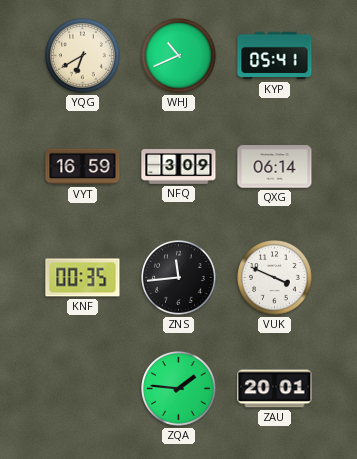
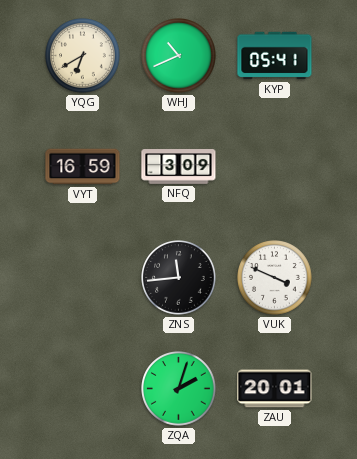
QXG: 06:14 -> none
KNF: 00:35 -> none
ZQA: 1:46 -> 2:03
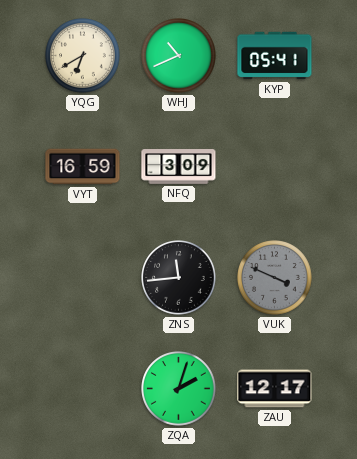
VUK dial: white -> grey
ZAU: 20:01 -> 12:17
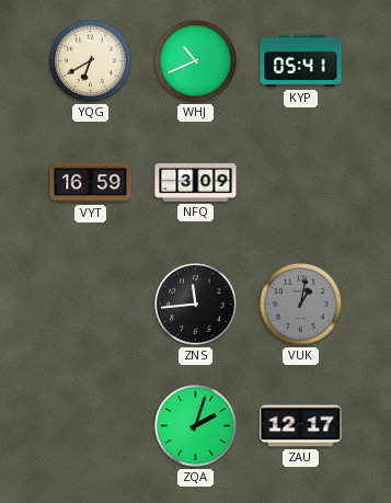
VUK: 3:49 -> 1:02
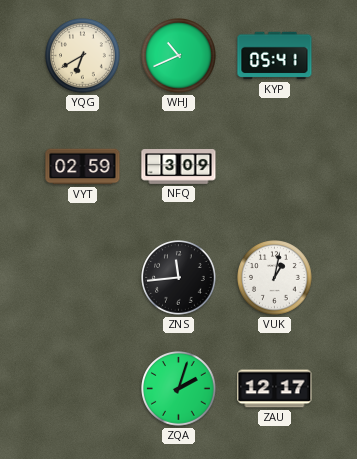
VYT: 16:59 -> 02:59
VUK dial: grey -> white
